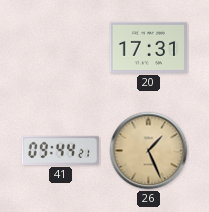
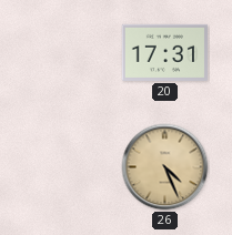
41: 09:44 -> none
26: 1:26 -> 4:26
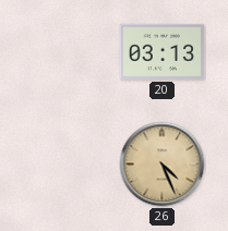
20: 17:31 -> 03:13
